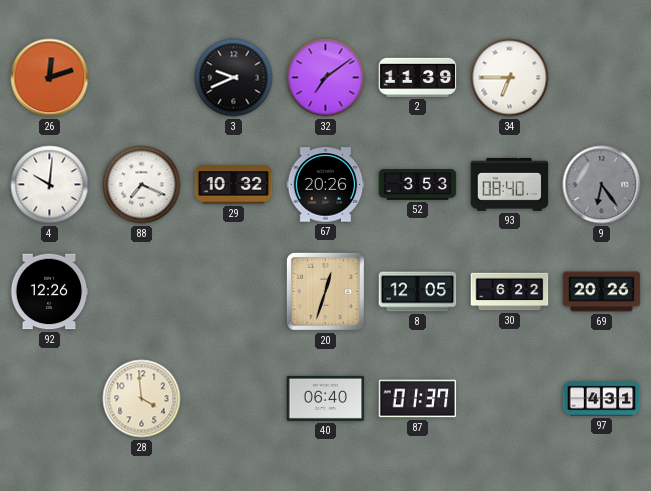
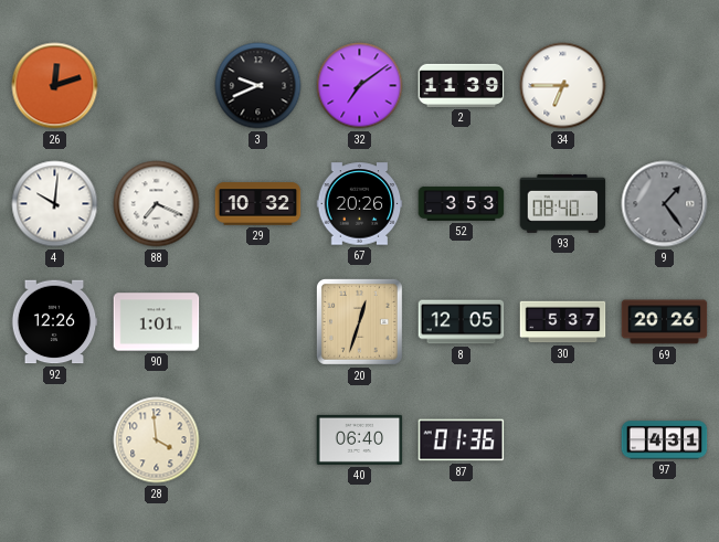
9: 6:24 -> 1:24
90: none -> 1:01
30: 6:22 -> 5:37
87: 01:37 -> 01:36
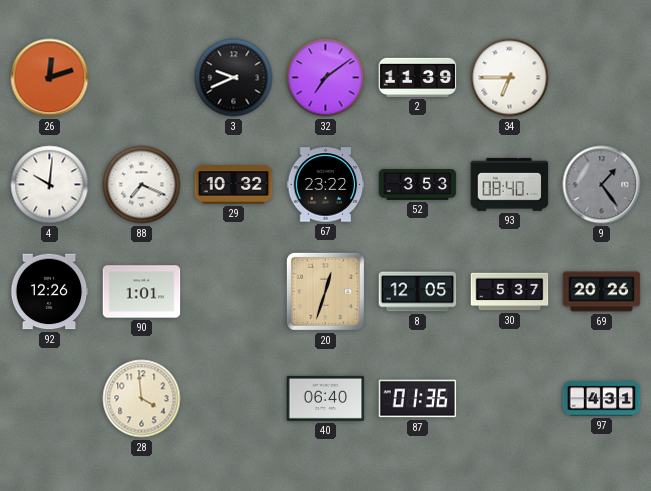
67: 20:26 -> 23:22
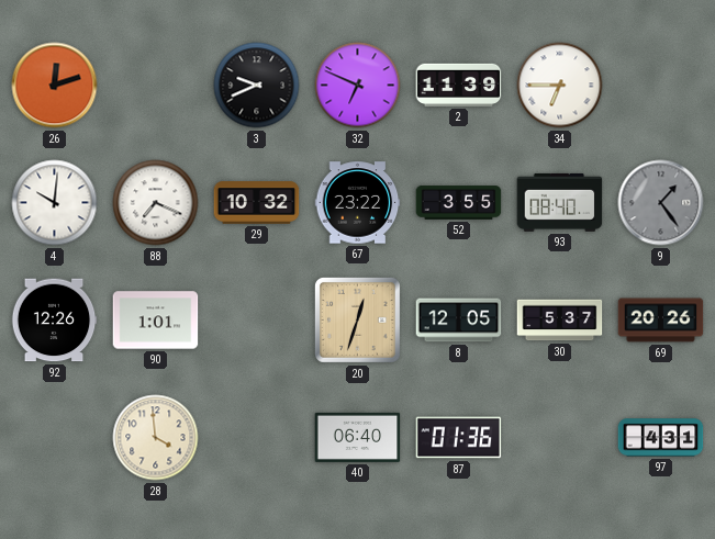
32: 7:09 -> 6:49
52: 3:53 -> 3:55
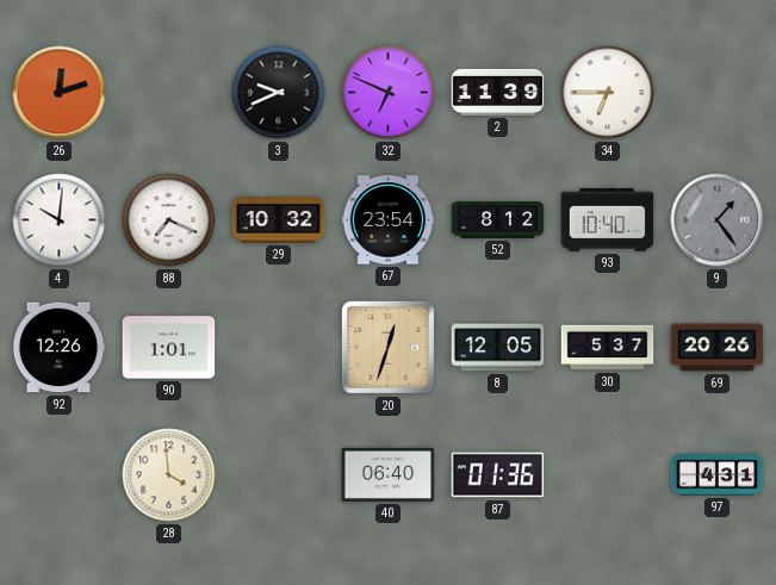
67: 23:22 -> 23:54
52: 3:55 -> 8:12
93: 08:40 -> 10:40
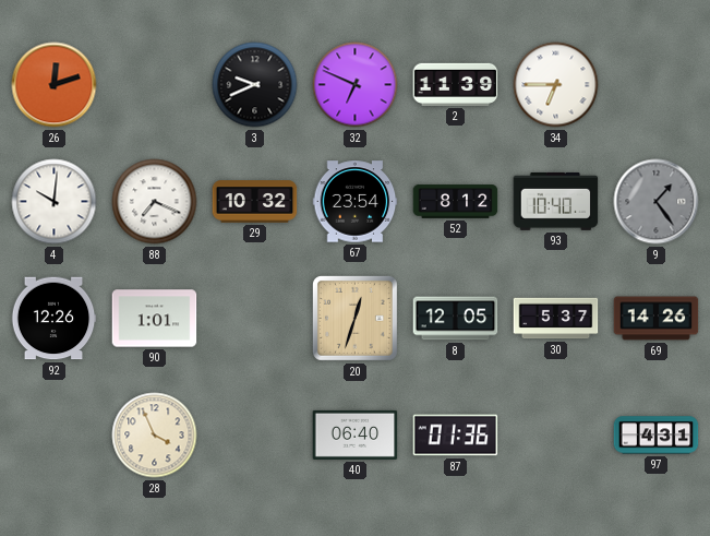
69: 20:26 -> 14:26
28: 3:59 -> 3:56
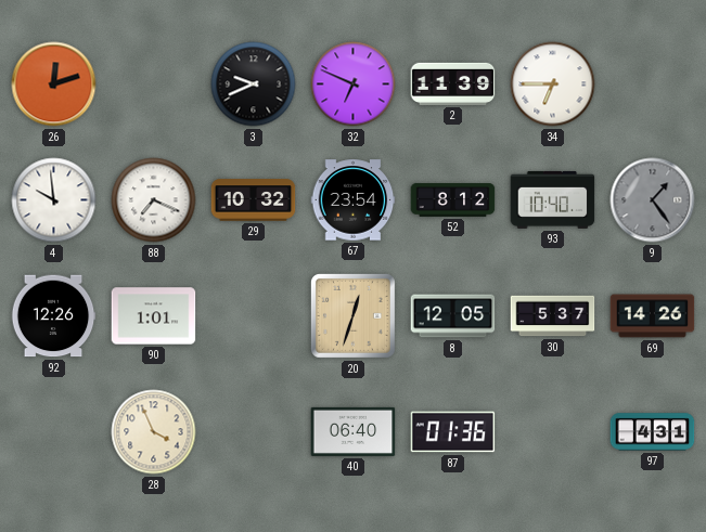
4: 10:01 -> 9:59
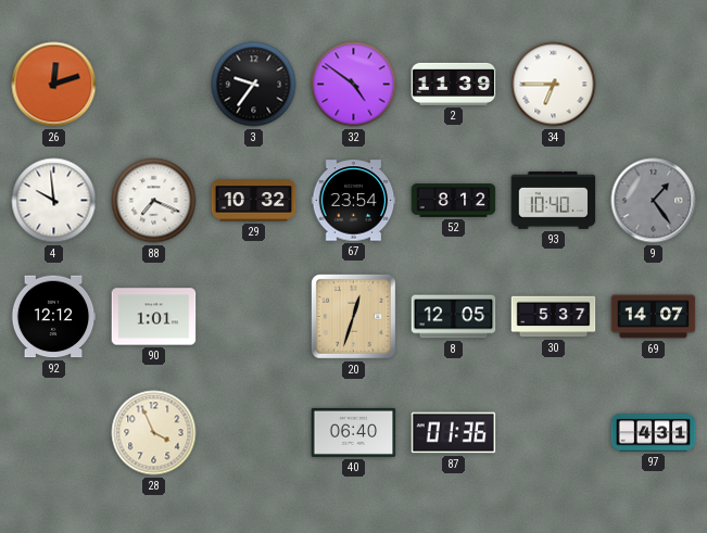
3: 9:41 -> 9:36
32: 6:49 -> 4:51
92: 12:26 -> 12:12
69: 14:26 -> 14:07
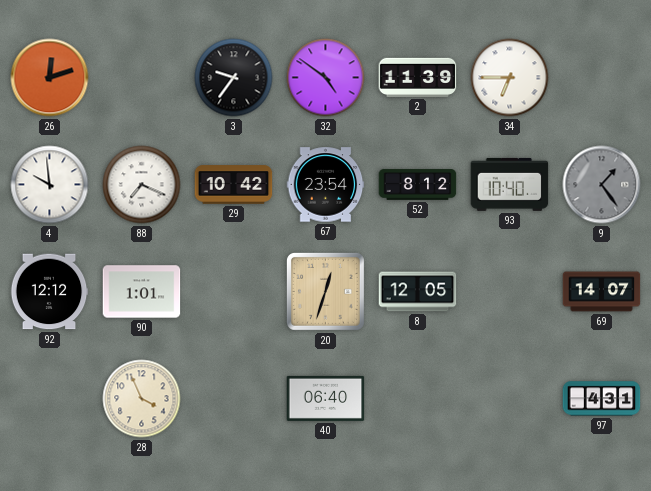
29: 10:32 -> 10:42
30: 5:37 -> none
87: 01:36 -> none
